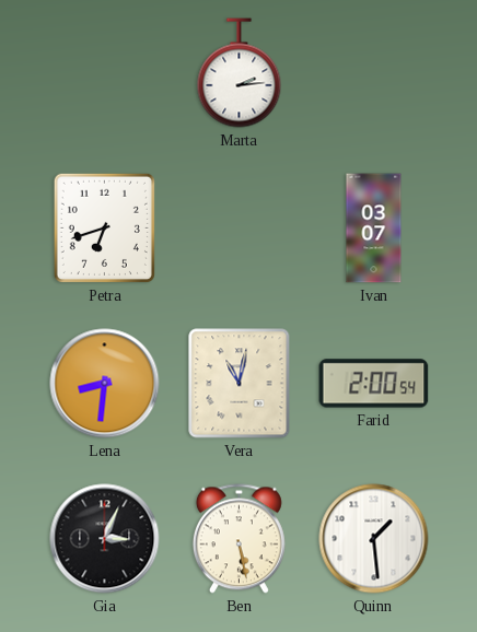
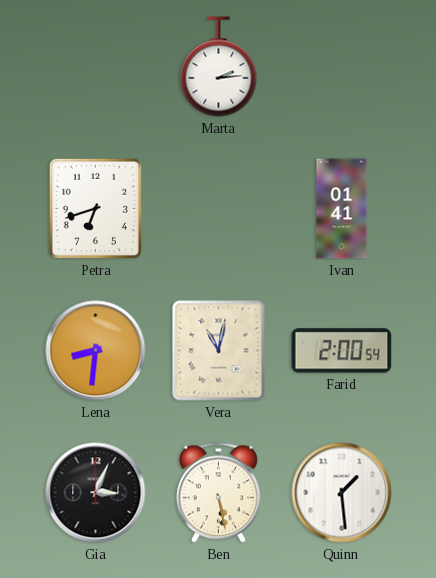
Ivan: 03:07 -> 01:41
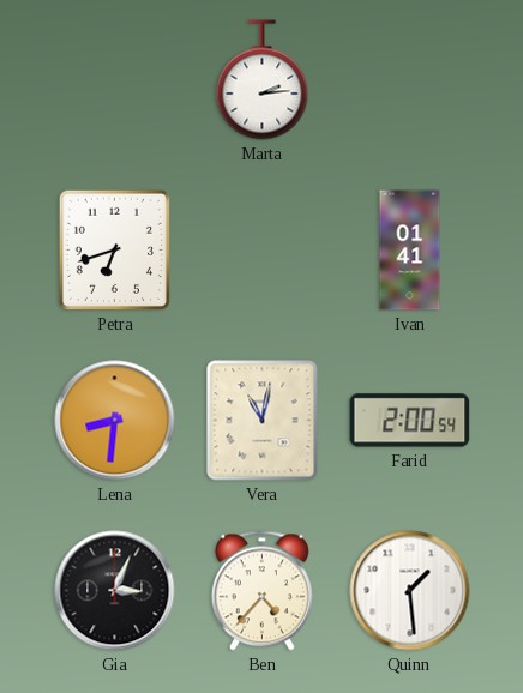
Ben: 5:28 -> 4:37
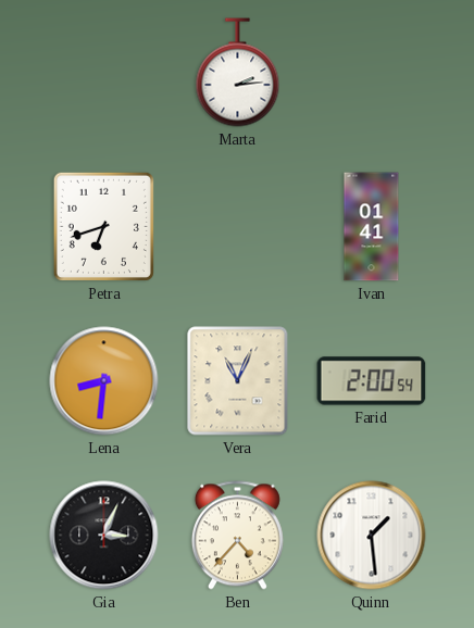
Vera: 11:02 -> 11:04
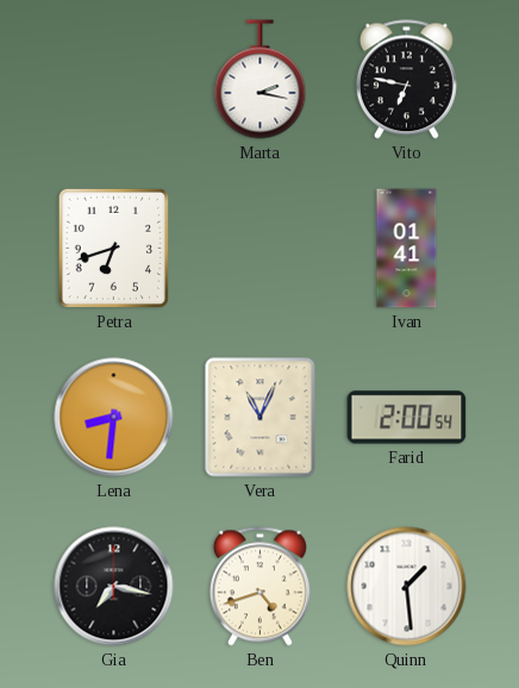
Marta: 2:14 -> 2:17
Vito: none -> 6:47
Gia: 3:04 -> 7:17
Ben: 4:37 -> 4:42
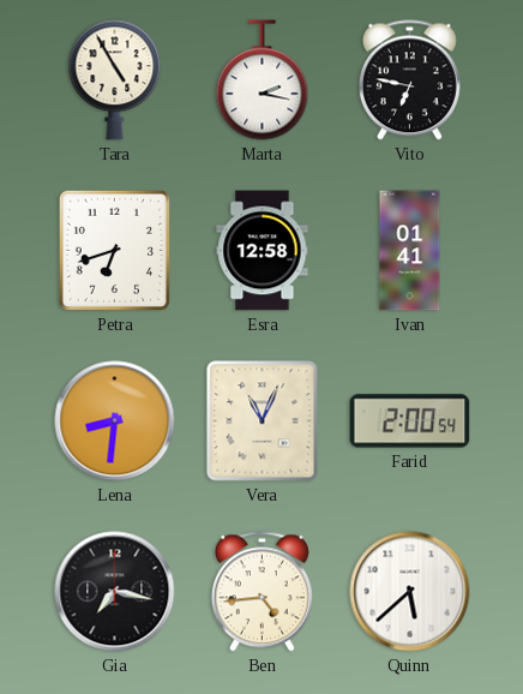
Tara: none -> 4:55
Esra: none -> 12:58
Ben: 4:42 -> 4:44
Quinn: 1:29 -> 5:38
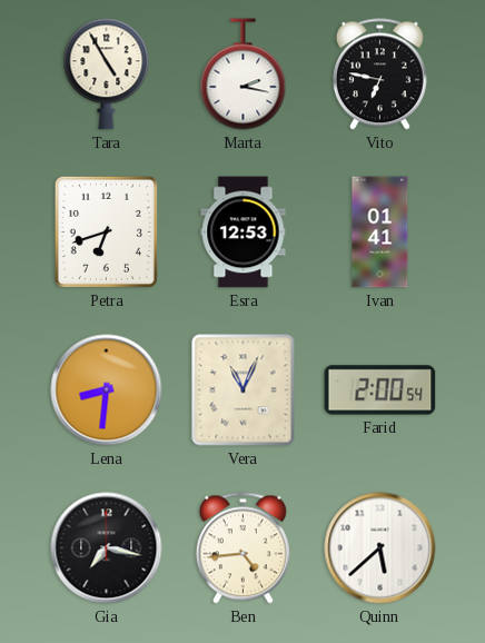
Esra: 12:58 -> 12:53
